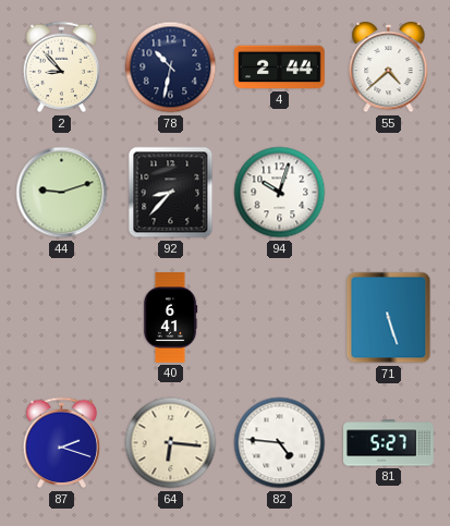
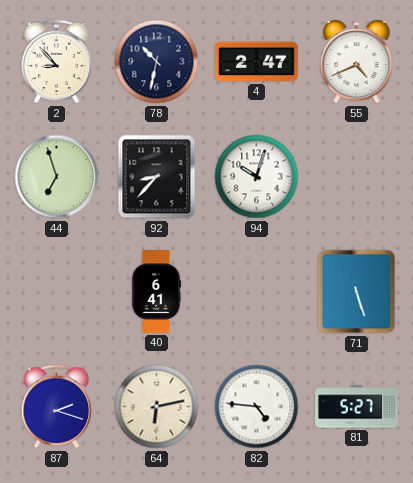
4: 2:44 -> 2:47
55: 4:38 -> 4:41
44: 9:12 -> 6:57
64: 6:16 -> 6:13
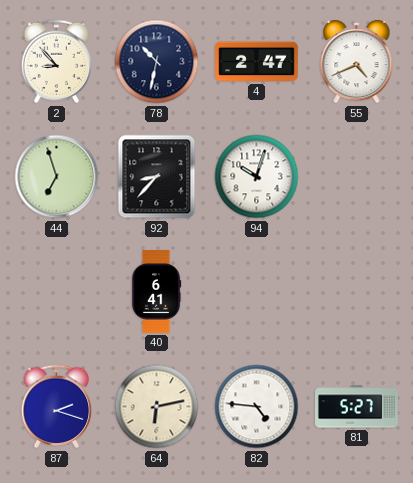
71: 5:27 -> none
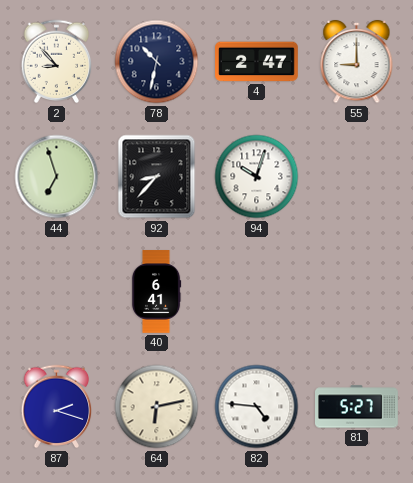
55: 4:41 -> 9:00
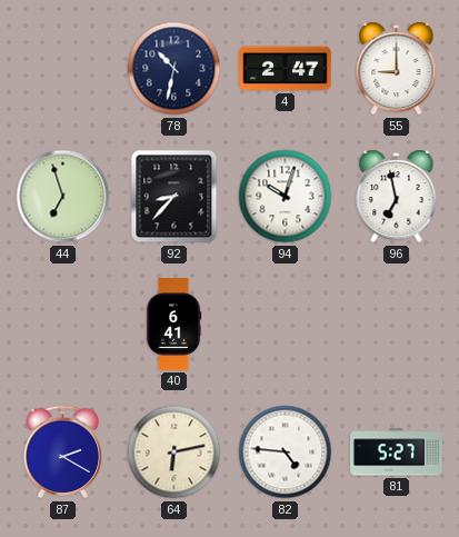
2: 8:53 -> none
96: none -> 6:58
87: 2:18 -> 2:20
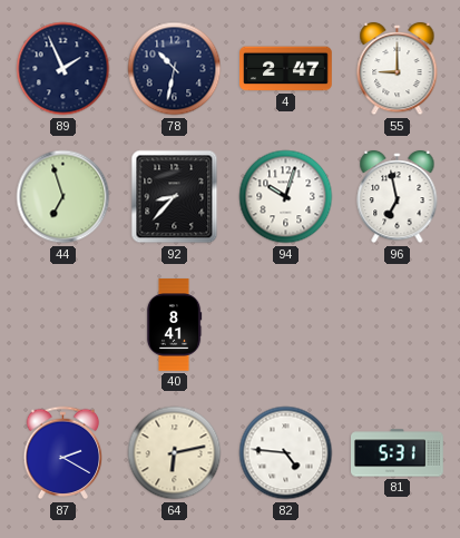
89: none -> 1:56
40: 6:41 -> 8:41
81: 5:27 -> 5:31
